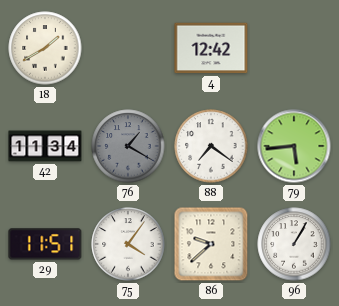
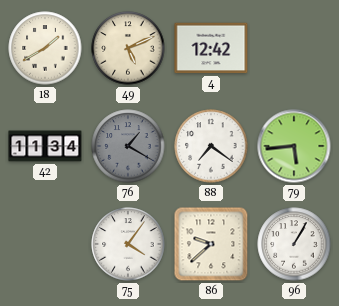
49: none -> 5:11
29: 11:51 -> none
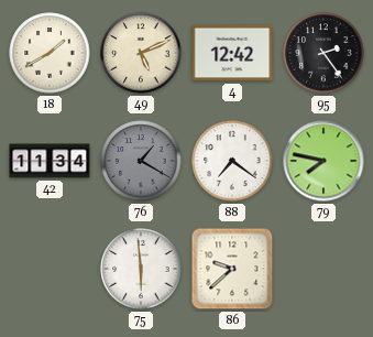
95: none -> 2:24
79: 5:44 -> 7:47
75: 4:06 -> 5:59
96: 1:05 -> none
